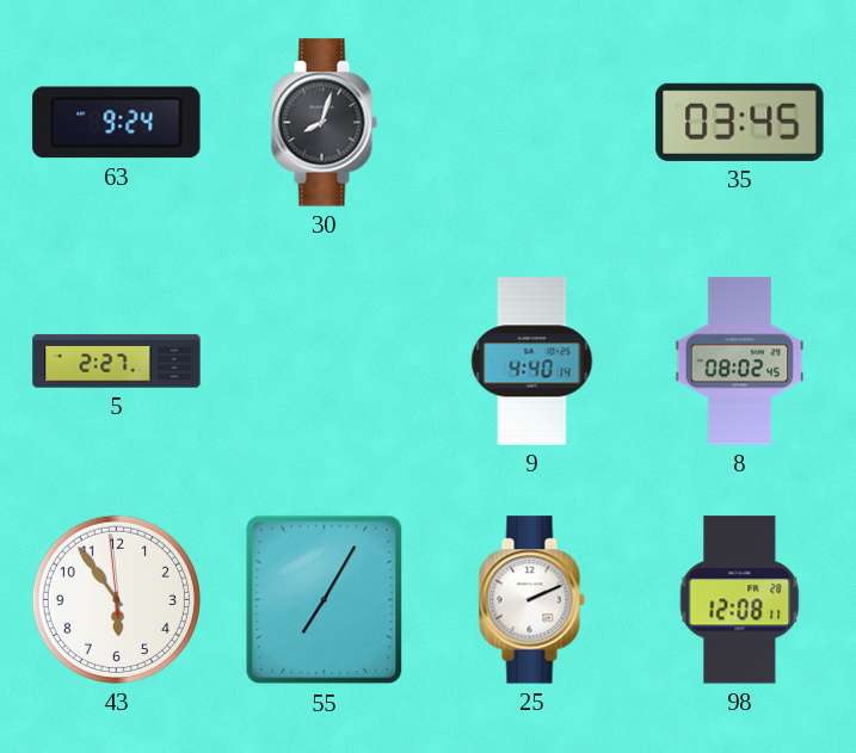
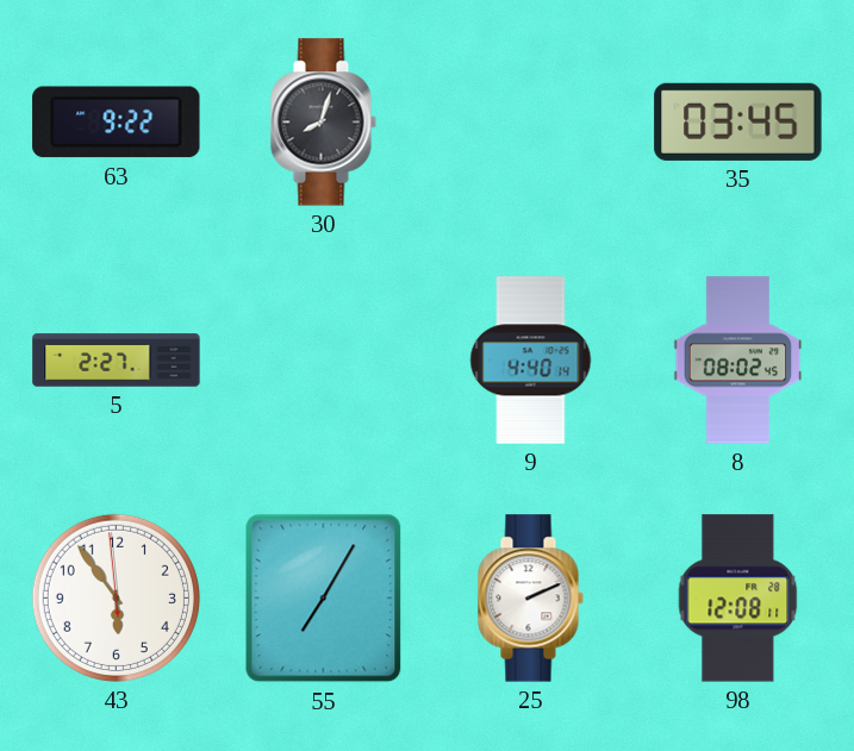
63: 9:24 -> 9:22
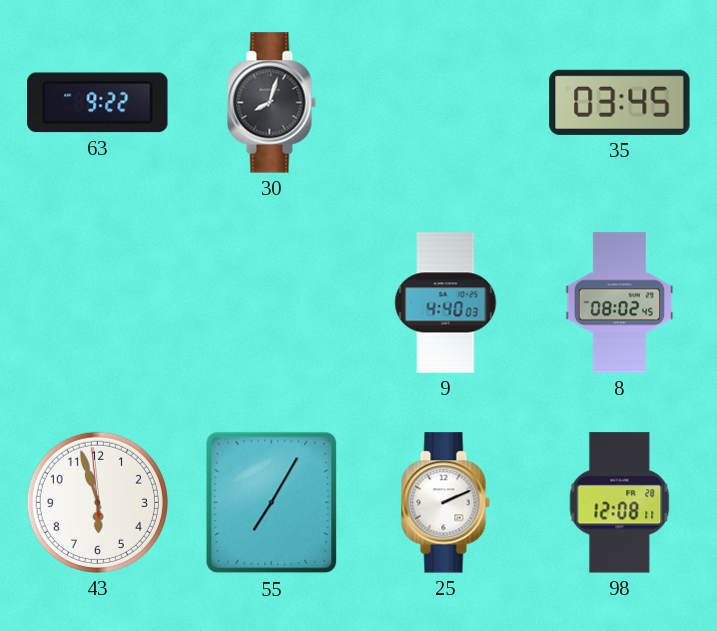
5: 2:27 -> none
9: 4:40:14 -> 4:40:03
43: 5:53 -> 5:56
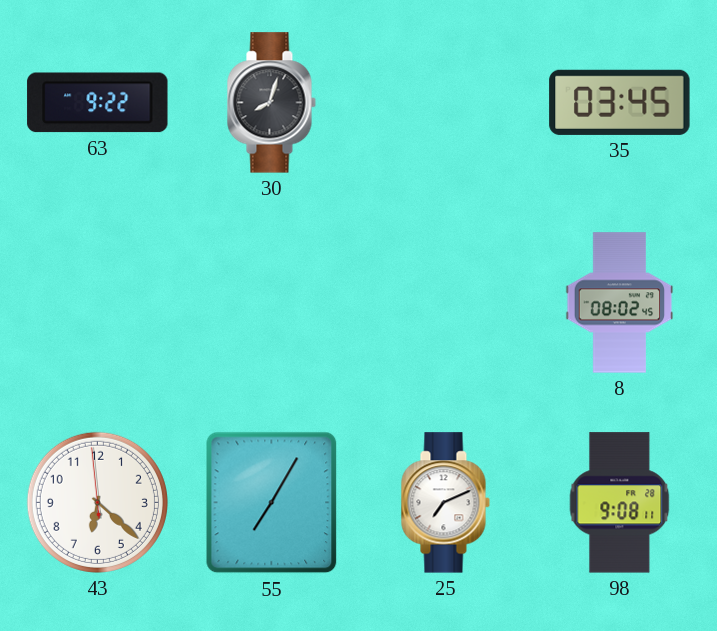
9: 4:40 -> none
43: 5:56 -> 6:21
25: 2:11 -> 7:11
98: 12:08 -> 9:08
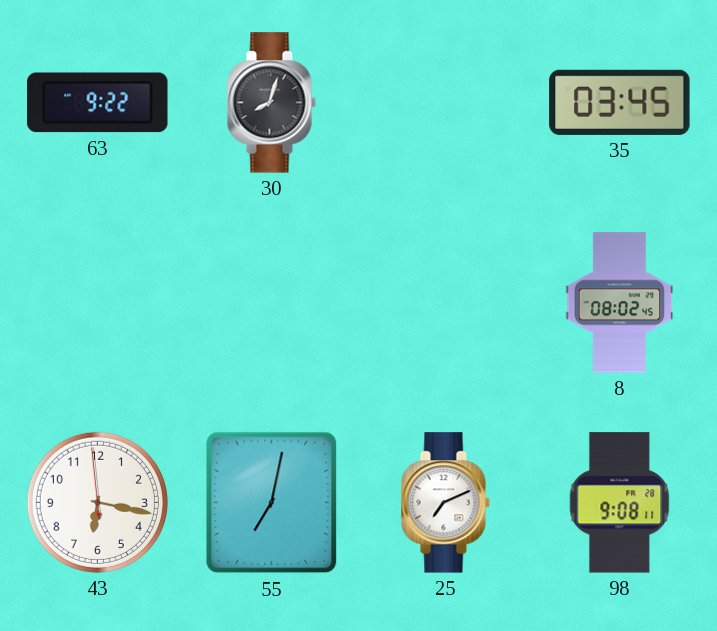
43: 6:21 -> 6:16
55: 7:05 -> 7:02
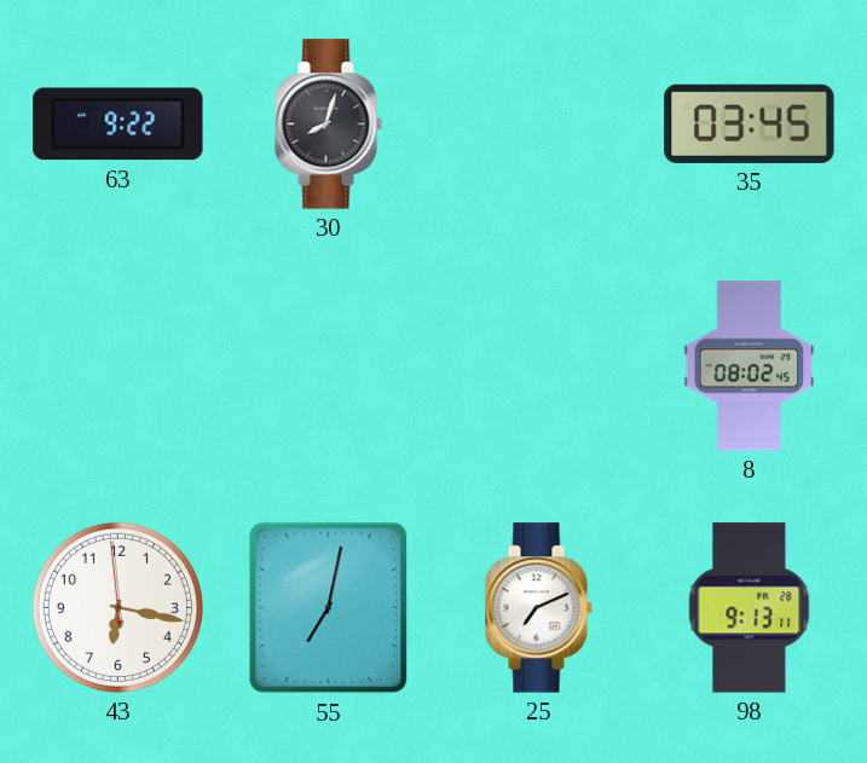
98: 9:08 -> 9:13
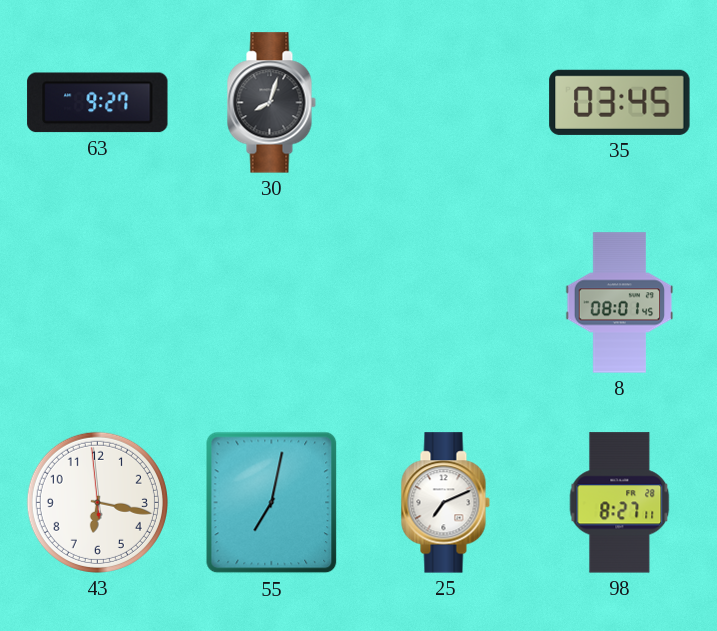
63: 9:22 -> 9:27
8: 08:02 -> 08:01
98: 9:13 -> 8:27
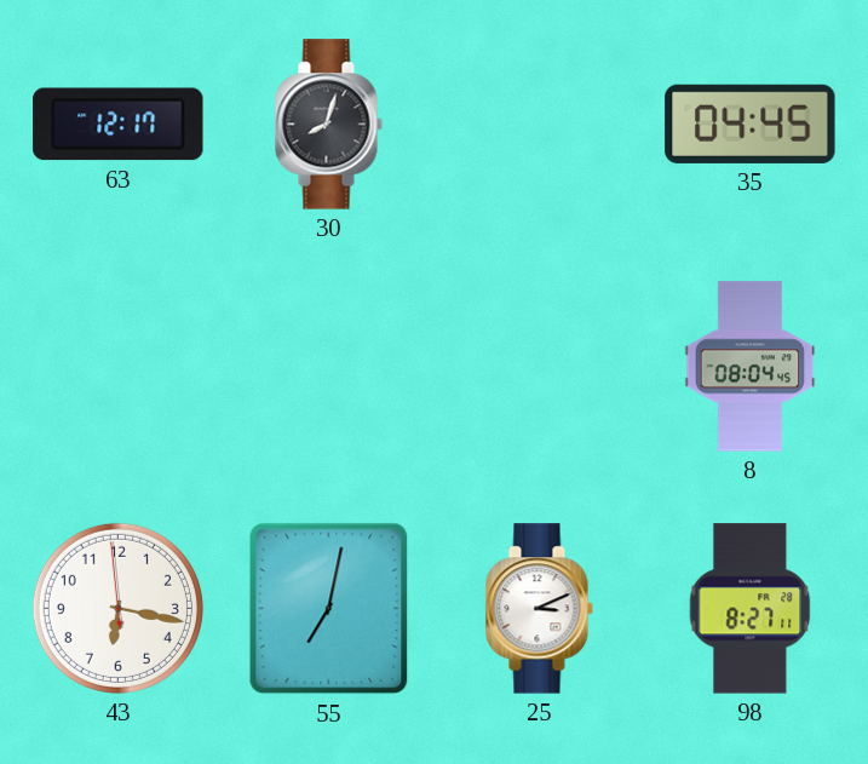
63: 9:27 -> 12:17
35: 03:45 -> 04:45
8: 08:01 -> 08:04
25: 7:11 -> 3:11
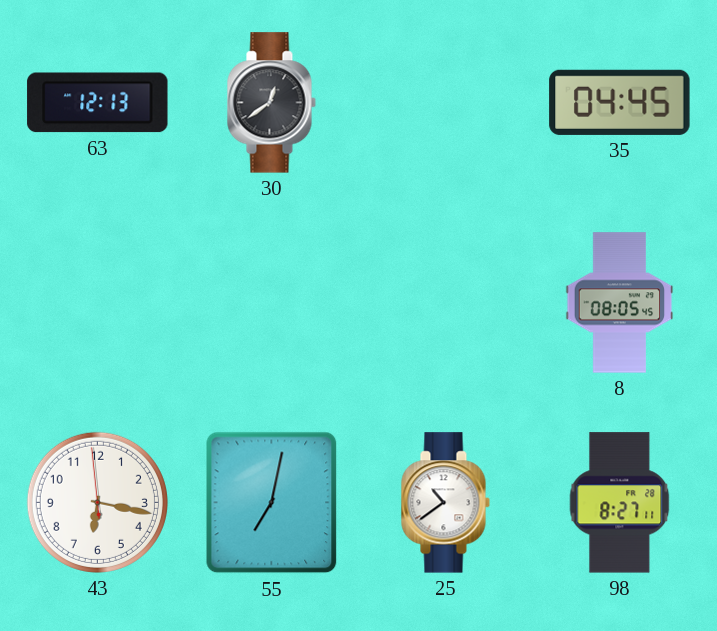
63: 12:17 -> 12:13
30: 8:03 -> 12:39
8: 08:04 -> 08:05
25: 3:11 -> 10:39
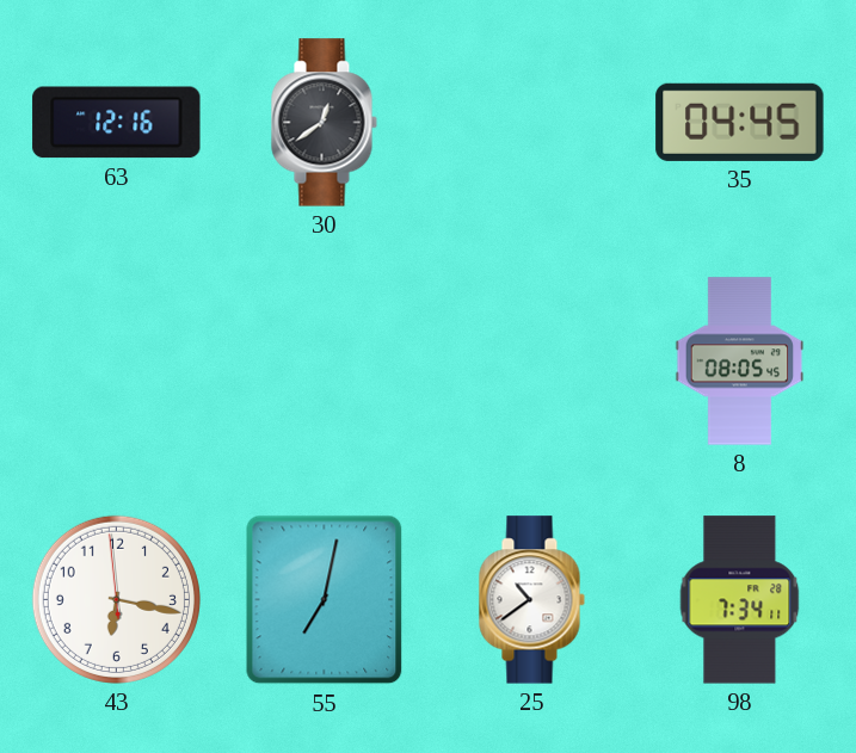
63: 12:13 -> 12:16
98: 8:27 -> 7:34
